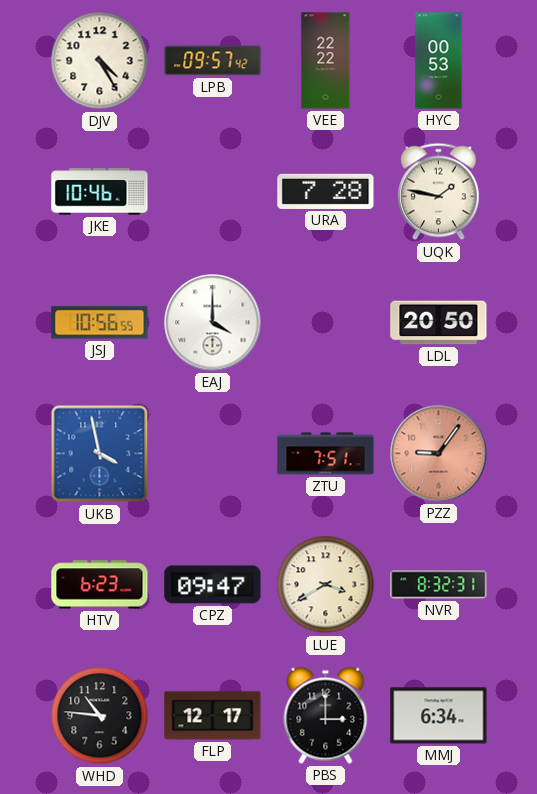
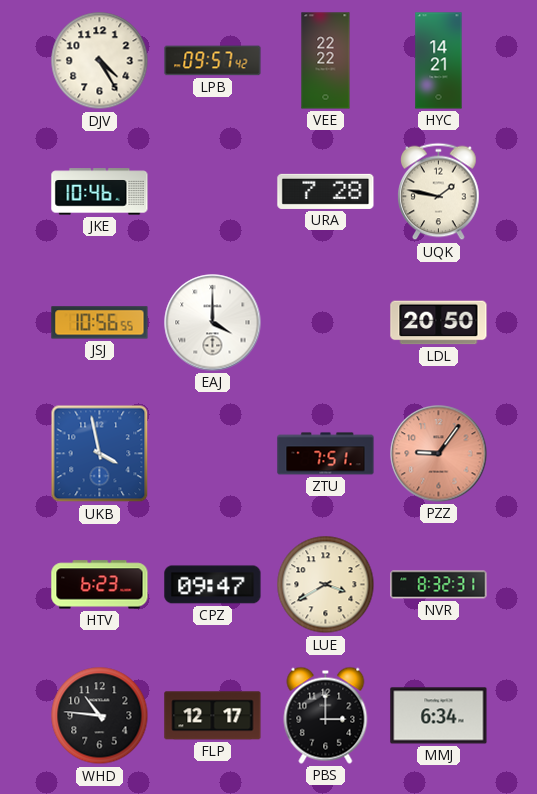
HYC: 00:53 -> 14:21
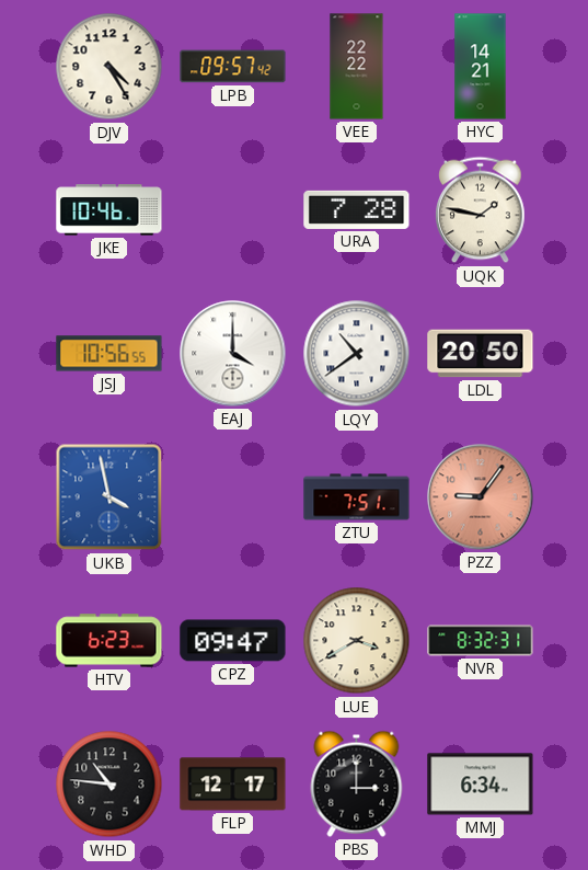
LQY: none -> 10:39
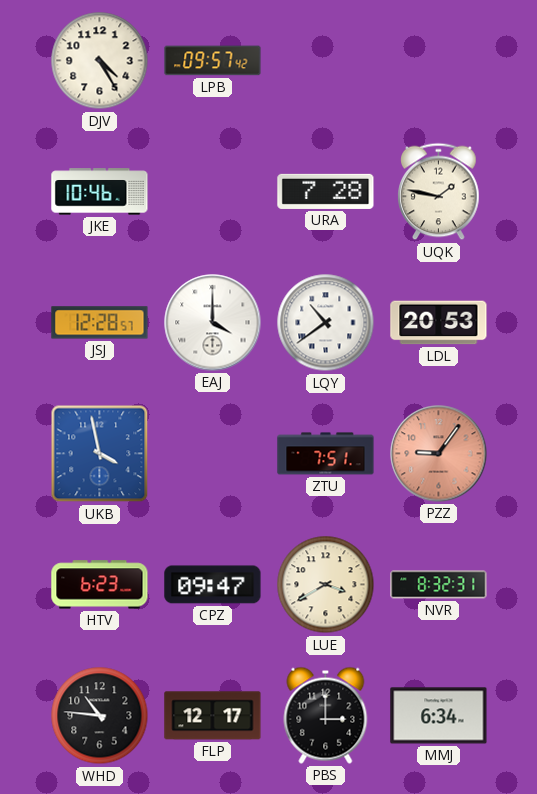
VEE: 22:22 -> none
HYC: 14:21 -> none
JSJ: 10:56 -> 12:28
LDL: 20:50 -> 20:53
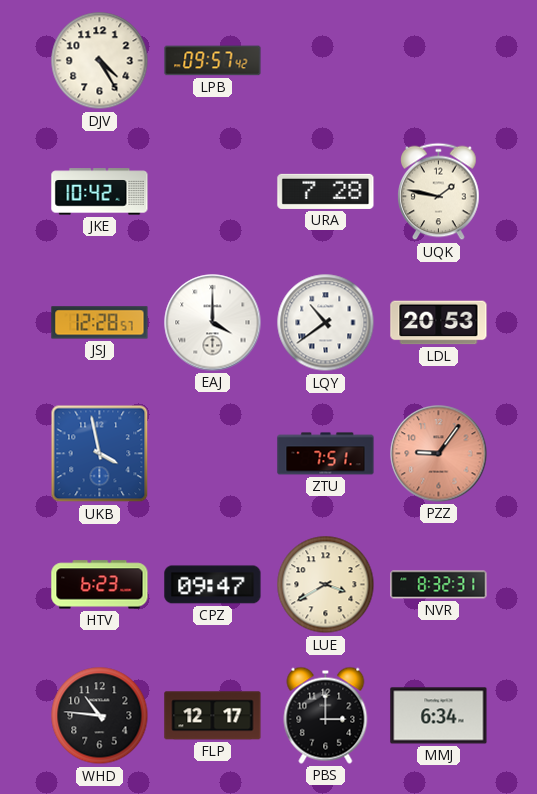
JKE: 10:46 -> 10:42
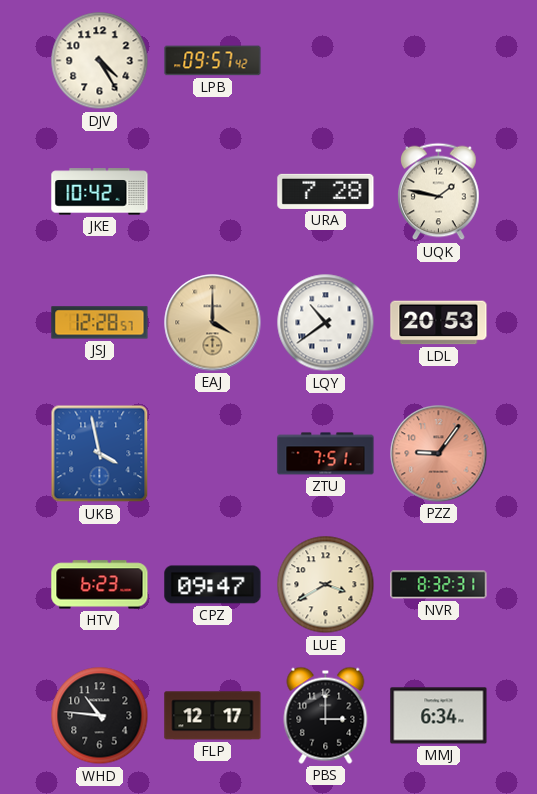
EAJ dial: white -> champagne
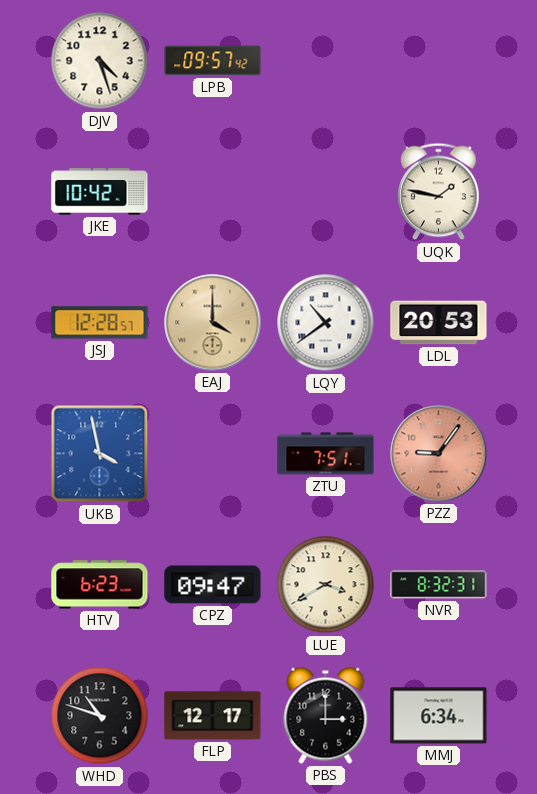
DJV: 4:25 -> 4:27
URA: 7:28 -> none
WHD: 10:46 -> 10:48
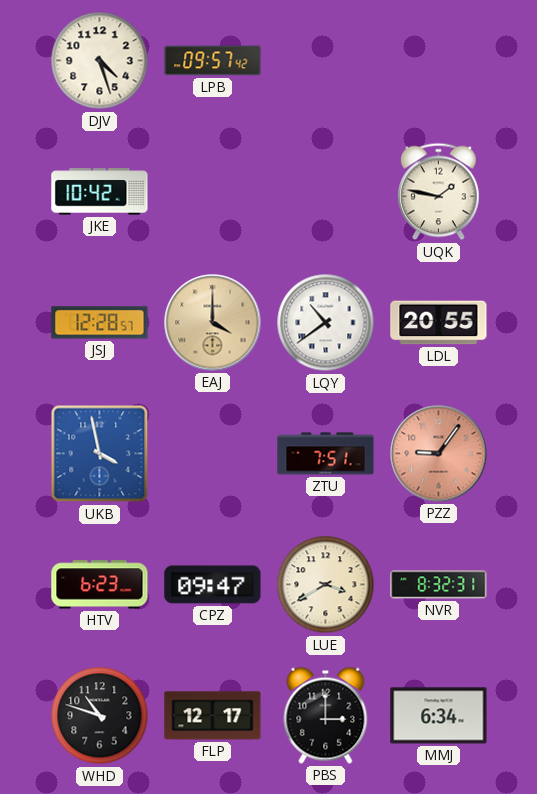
LDL: 20:53 -> 20:55
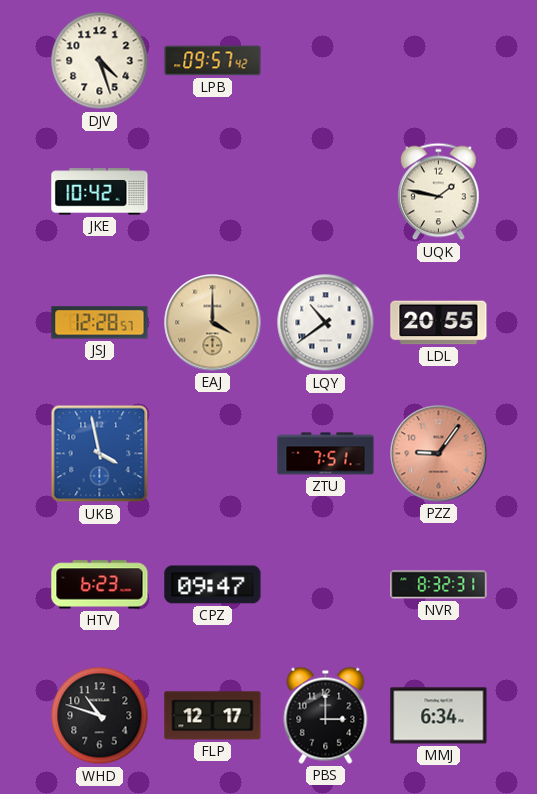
LUE: 3:40 -> none
